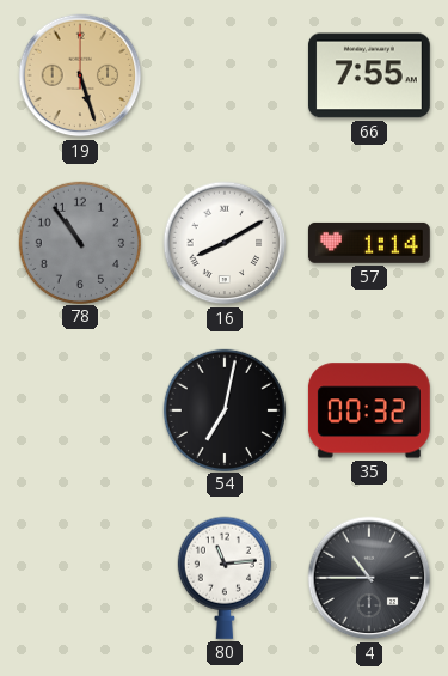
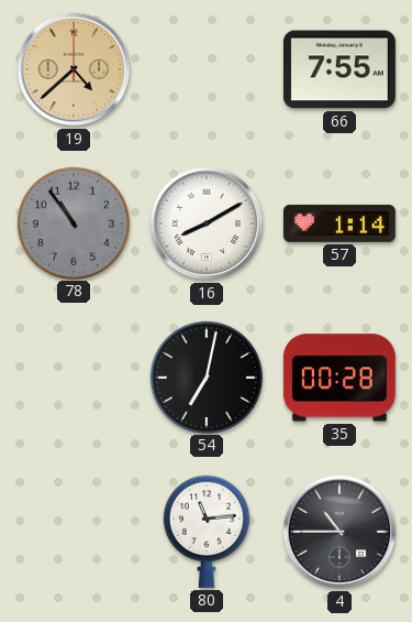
19: 5:27 -> 4:38
35: 00:32 -> 00:28
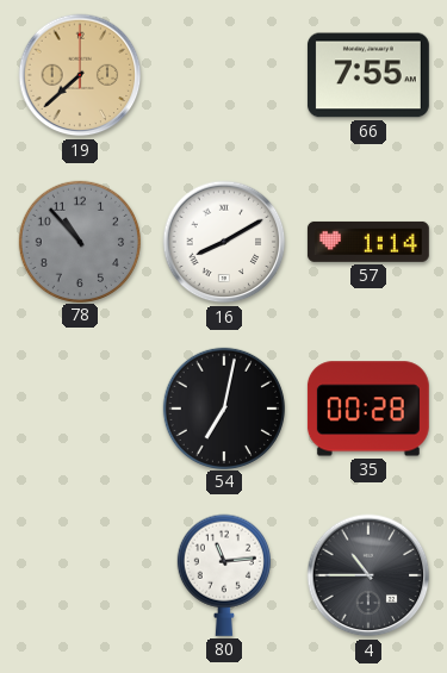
19: 4:38 -> 7:38
78: 10:54 -> 10:53
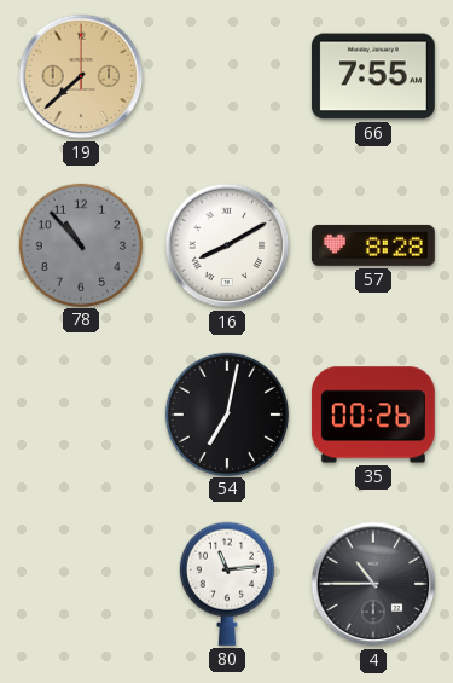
57: 1:14 -> 8:28
35: 00:28 -> 00:26
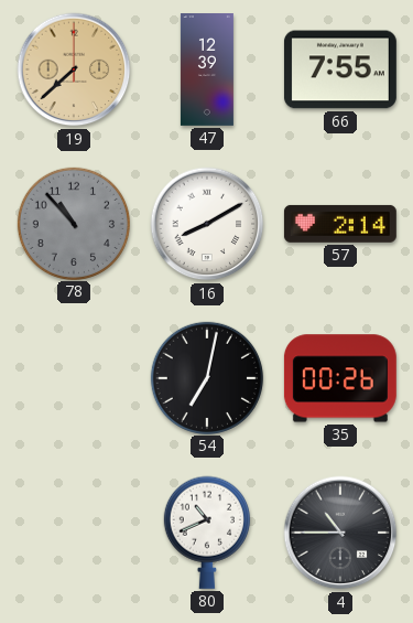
47: none -> 12:39
57: 8:28 -> 2:14
80: 11:14 -> 10:41
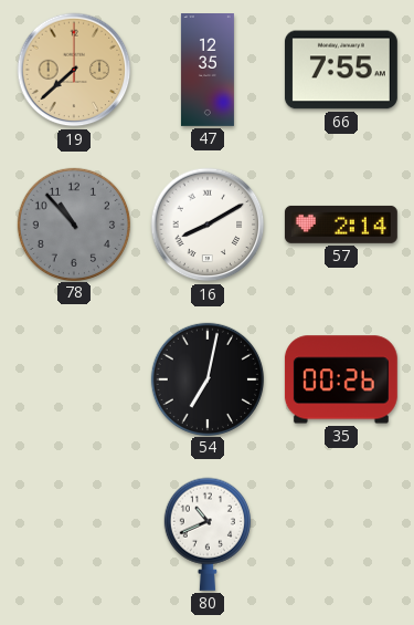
47: 12:39 -> 12:35
4: 10:45 -> none
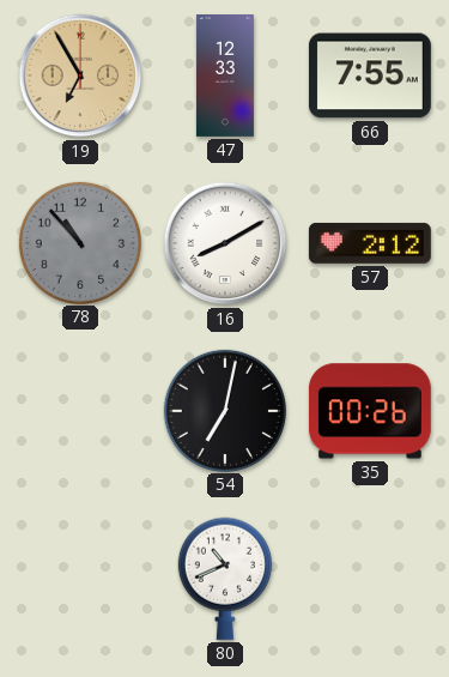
19: 7:38 -> 6:55
47: 12:35 -> 12:33
57: 2:14 -> 2:12
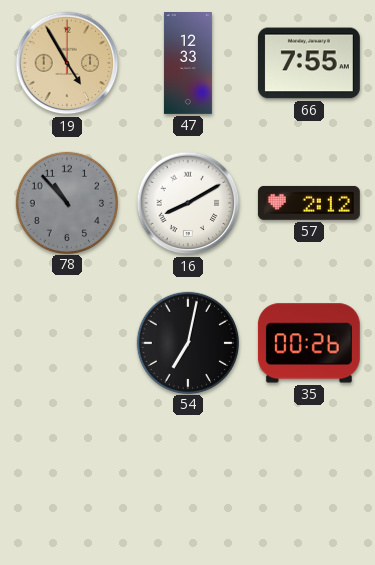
19: 6:55 -> 4:55
80: 10:41 -> none
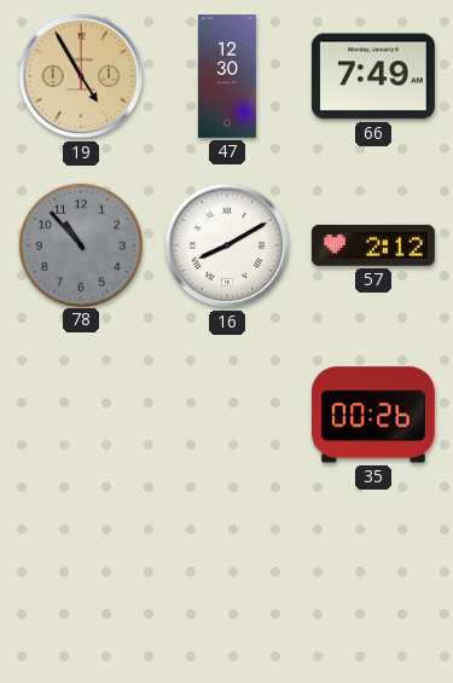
47: 12:33 -> 12:30
66: 7:55 -> 7:49
54: 7:02 -> none
